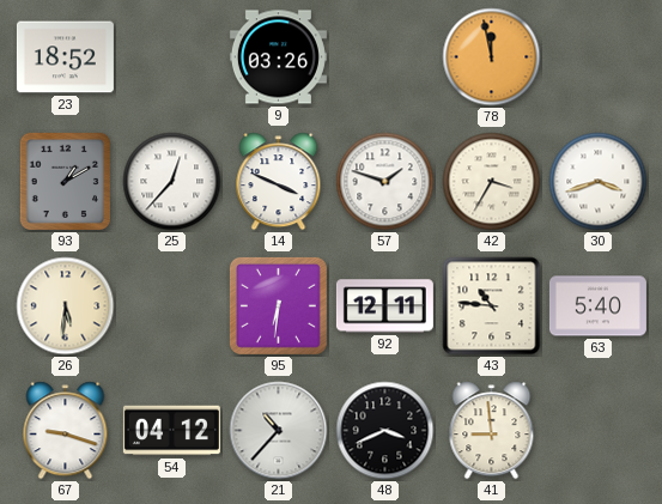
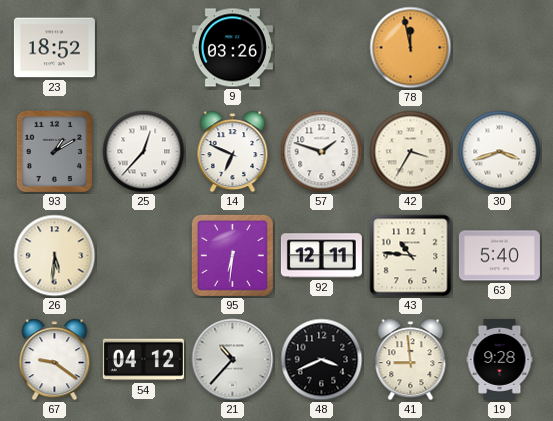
14: 3:49 -> 6:49
67: 9:18 -> 9:21
19: none -> 9:28
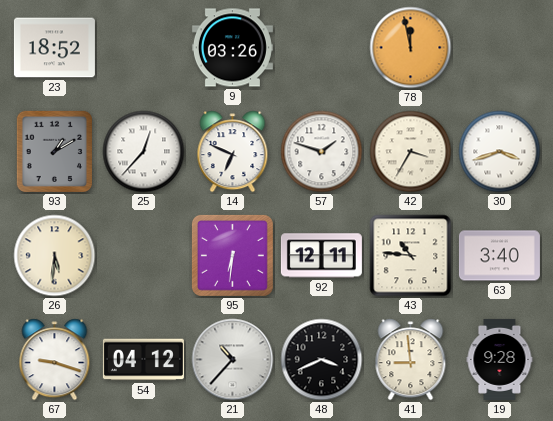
63: 5:40 -> 3:40
67: 9:21 -> 9:18
